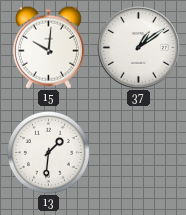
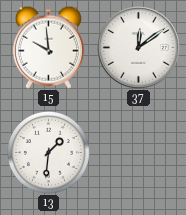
15: 10:01 -> 9:59
37: 1:09 -> 12:09
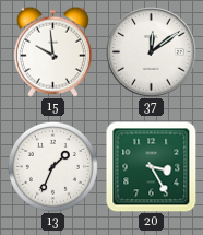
13: 1:31 -> 1:34
20: none -> 3:25
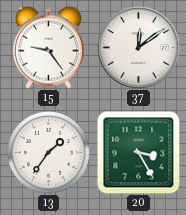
15: 9:59 -> 9:24
13: 1:34 -> 1:36
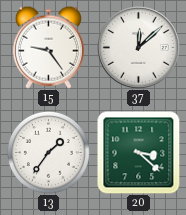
37: 12:09 -> 12:08
20: 3:25 -> 3:22
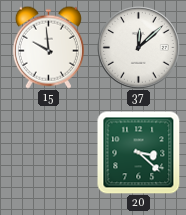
15: 9:24 -> 9:59
13: 1:36 -> none
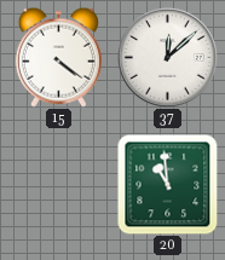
15: 9:59 -> 4:21
20: 3:22 -> 10:59
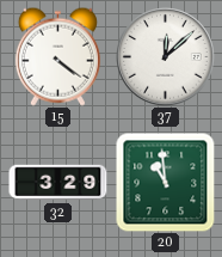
32: none -> 3:29
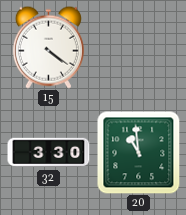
37: 12:08 -> none
32: 3:29 -> 3:30
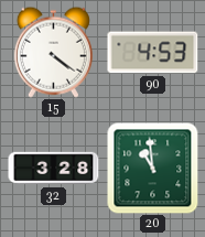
90: none -> 4:53
32: 3:30 -> 3:28
